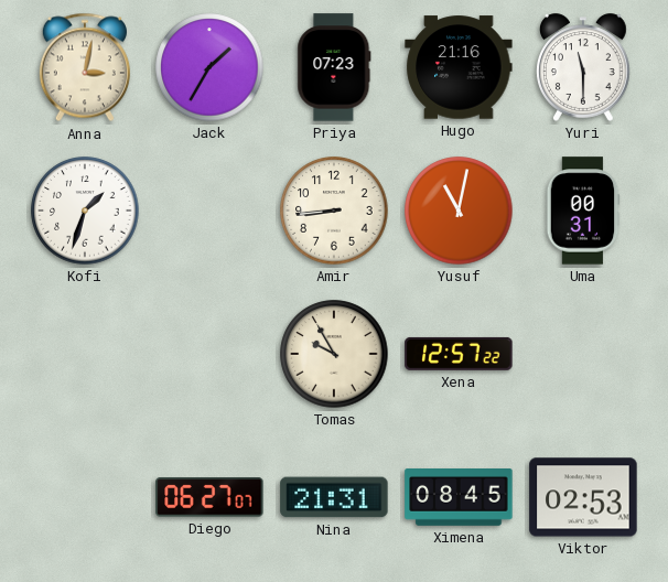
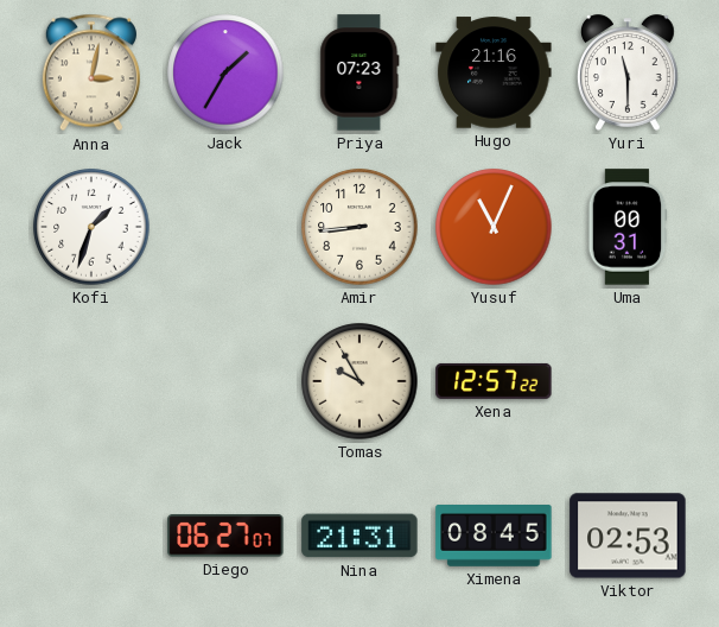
Yusuf: 11:02 -> 11:04
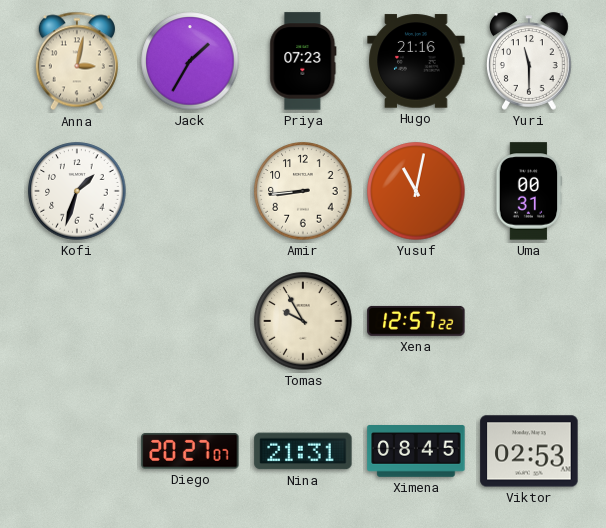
Yusuf: 11:04 -> 11:02
Diego: 06:27 -> 20:27
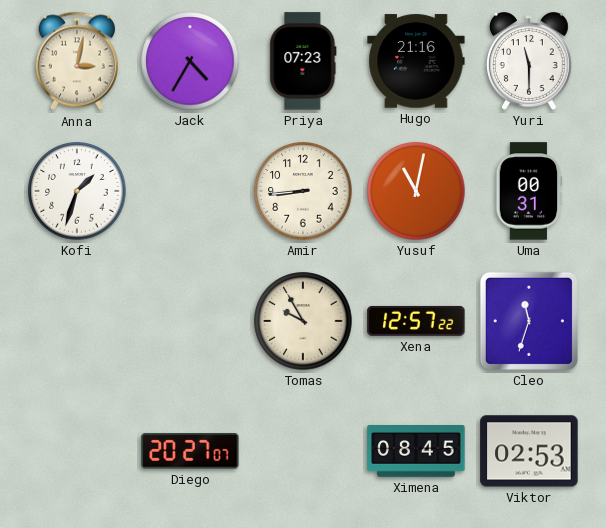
Jack: 1:35 -> 4:35
Cleo: none -> 11:33
Nina: 21:31 -> none
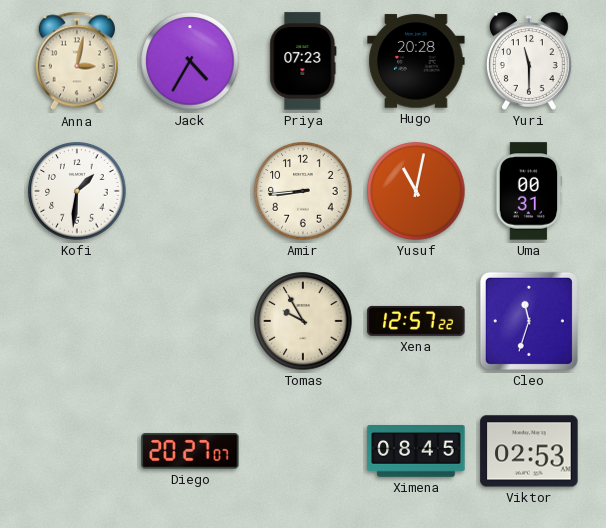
Hugo: 21:16 -> 20:28
Kofi: 1:33 -> 1:31
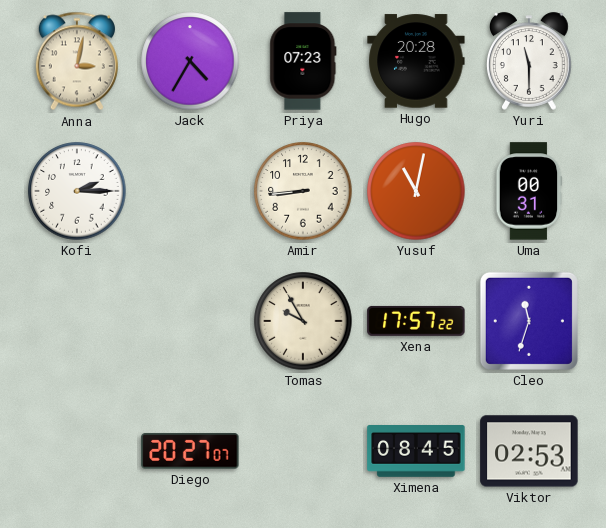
Kofi: 1:31 -> 2:15
Xena: 12:57 -> 17:57
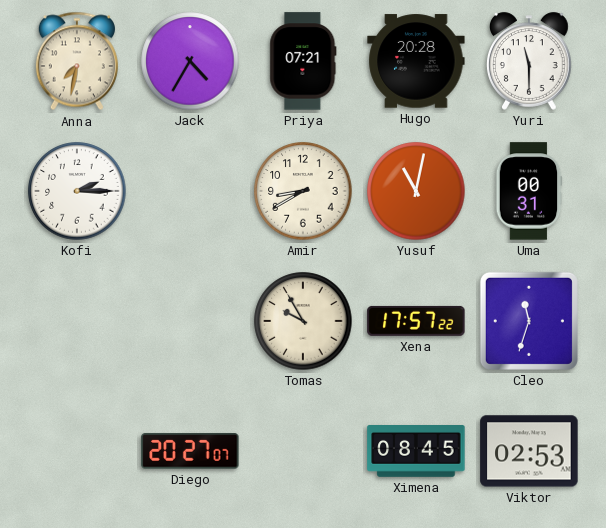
Anna: 3:02 -> 7:32
Priya: 07:23 -> 07:21
Amir: 8:44 -> 8:40
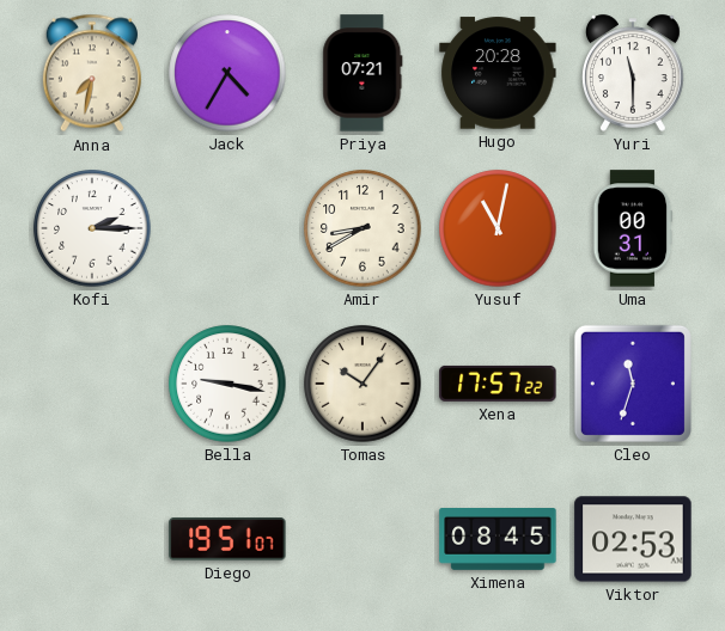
Bella: none -> 9:17
Tomas: 9:55 -> 10:06
Diego: 20:27 -> 19:51
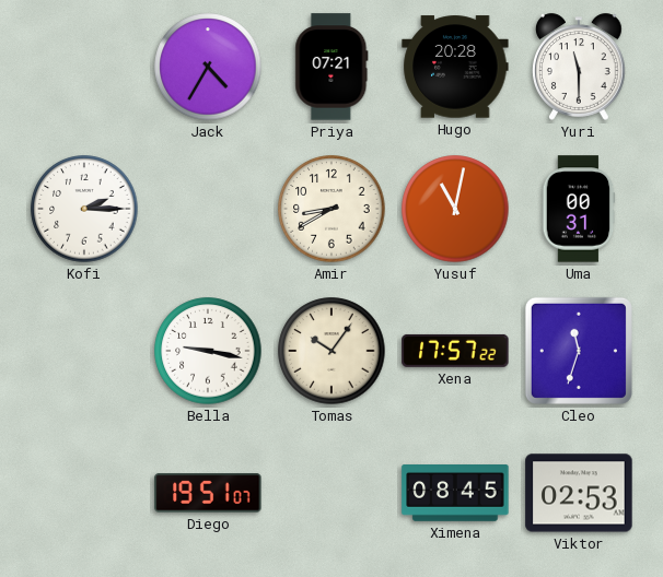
Anna: 7:32 -> none
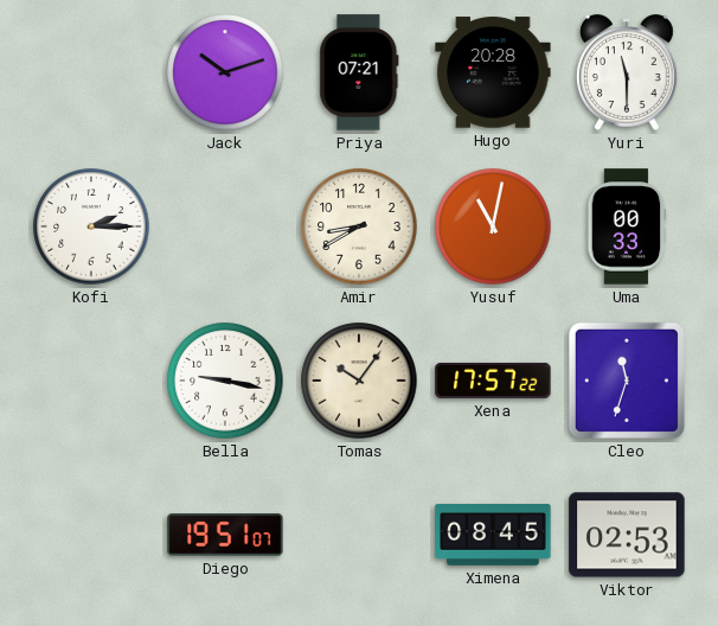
Jack: 4:35 -> 10:12
Uma: 00:31 -> 00:33
